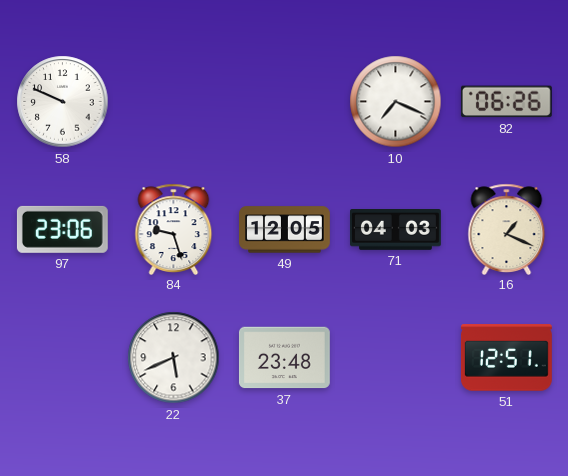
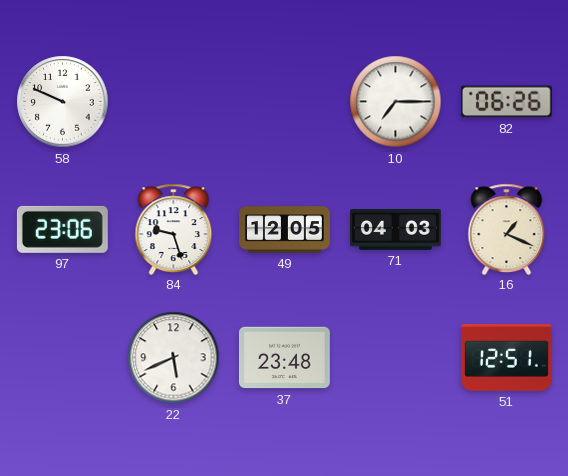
10: 7:19 -> 7:15
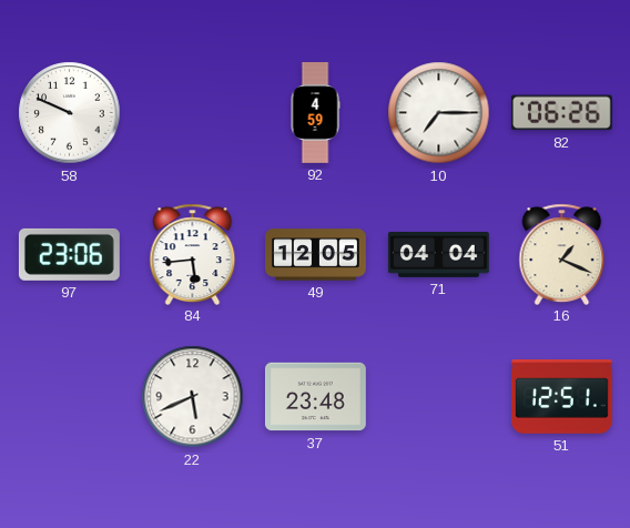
92: none -> 4:59
84: 9:27 -> 5:44
71: 04:03 -> 04:04
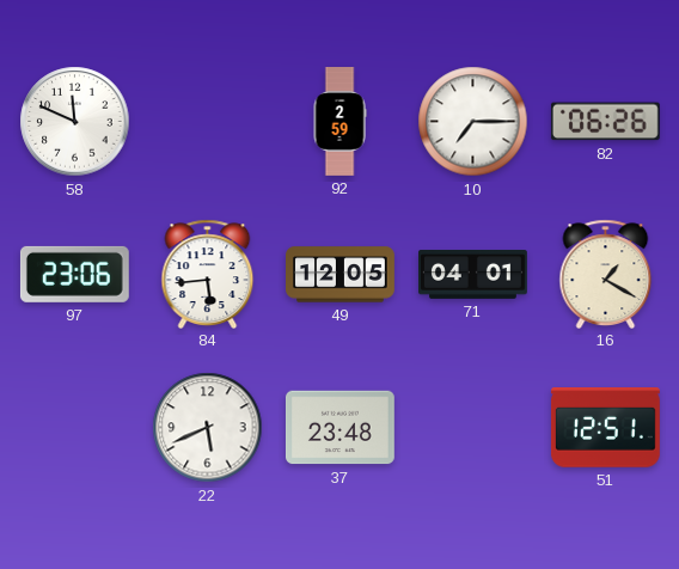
58: 9:49 -> 11:49
92: 4:59 -> 2:59
71: 04:04 -> 04:01
16: 1:19 -> 1:20
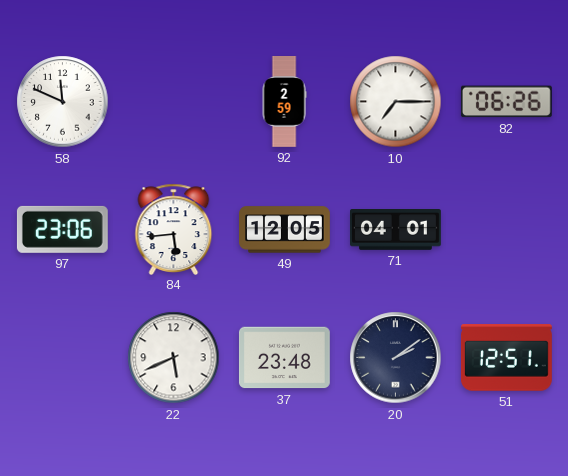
16: 1:20 -> none
20: none -> 2:09
